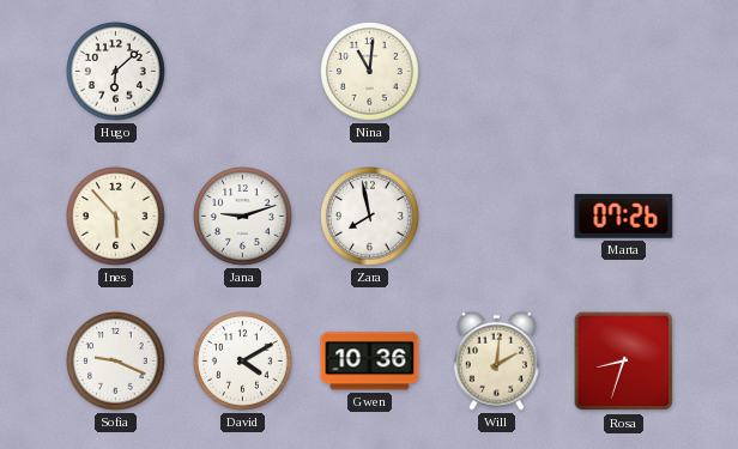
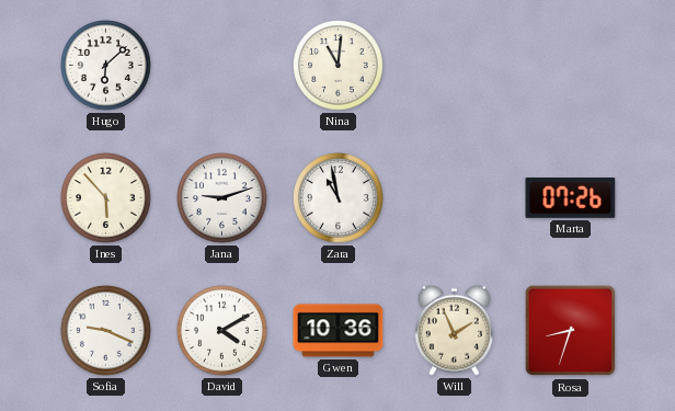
Zara: 7:58 -> 10:58
Will: 2:01 -> 1:56
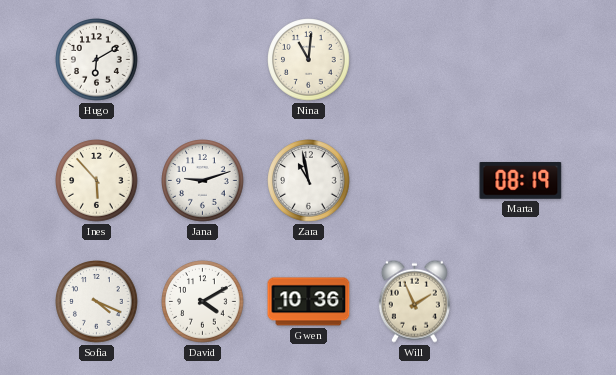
Hugo: 6:08 -> 6:10
Marta: 07:26 -> 08:19
Sofia: 9:19 -> 4:19
Rosa: 8:33 -> none
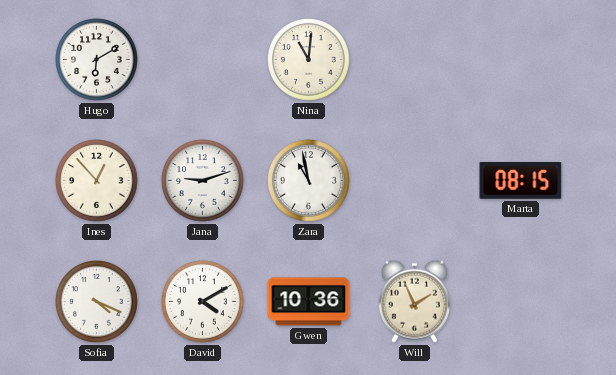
Ines: 5:53 -> 12:53
Marta: 08:19 -> 08:15
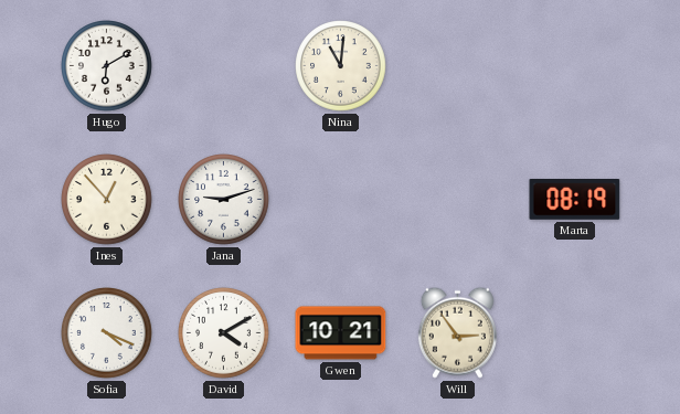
Zara: 10:58 -> none
Marta: 08:15 -> 08:19
Gwen: 10:36 -> 10:21
Will: 1:56 -> 2:54
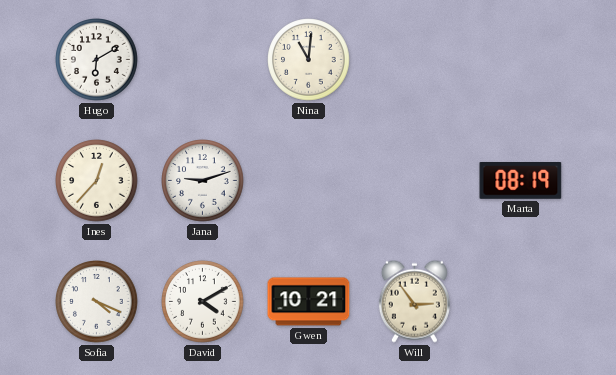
Ines: 12:53 -> 12:37
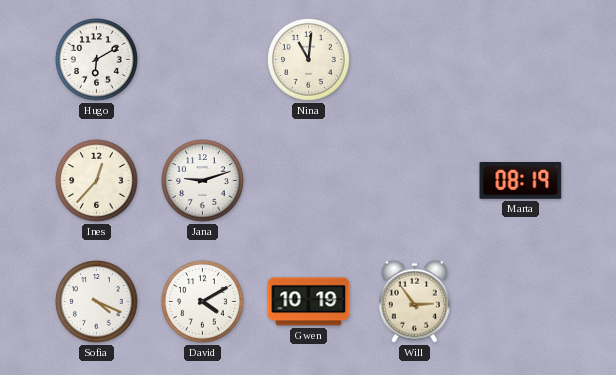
Gwen: 10:21 -> 10:19
